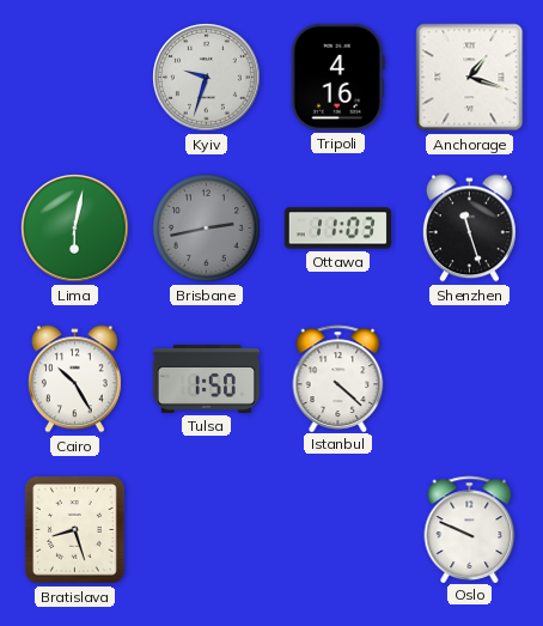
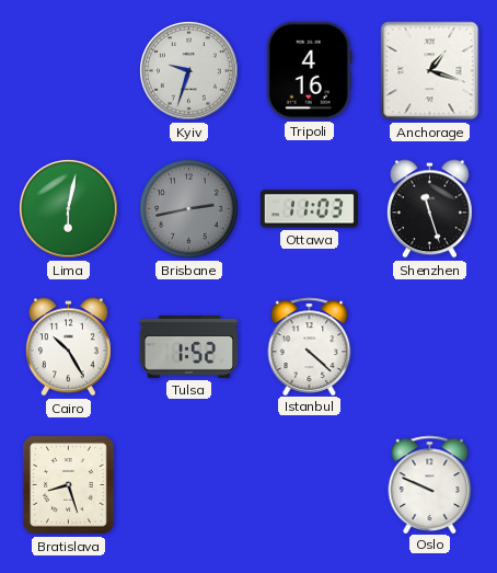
Tulsa: 1:50 -> 1:52
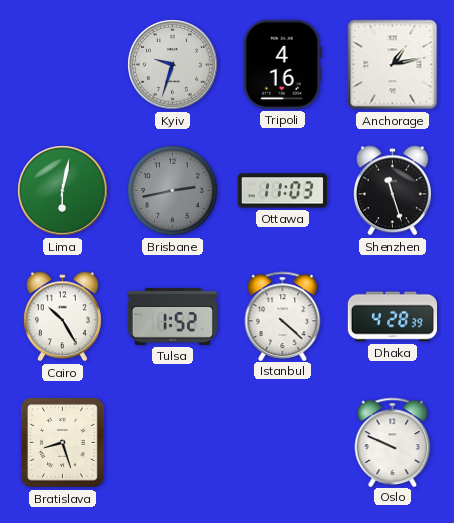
Anchorage: 1:18 -> 1:13
Dhaka: none -> 4:28
